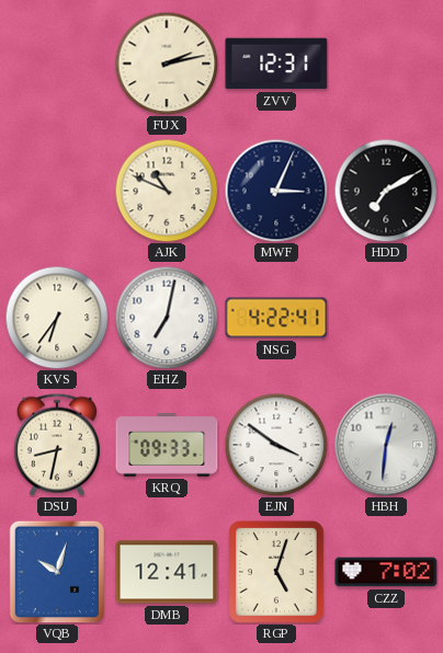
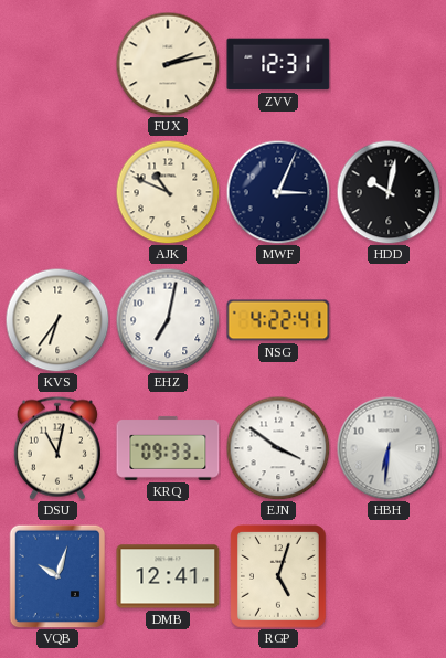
HDD: 7:10 -> 10:02
DSU: 8:32 -> 11:02
HBH: 12:31 -> 6:31
CZZ: 7:02 -> none
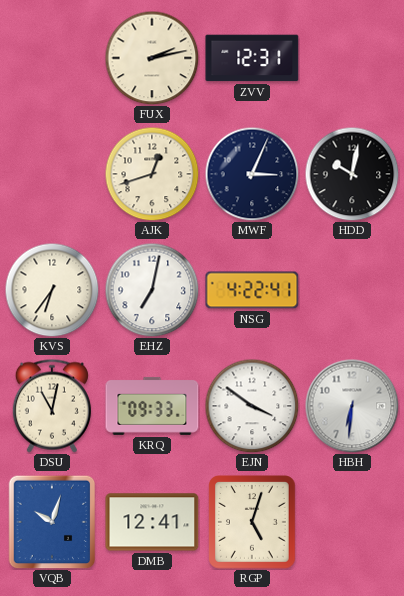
AJK: 10:49 -> 12:42
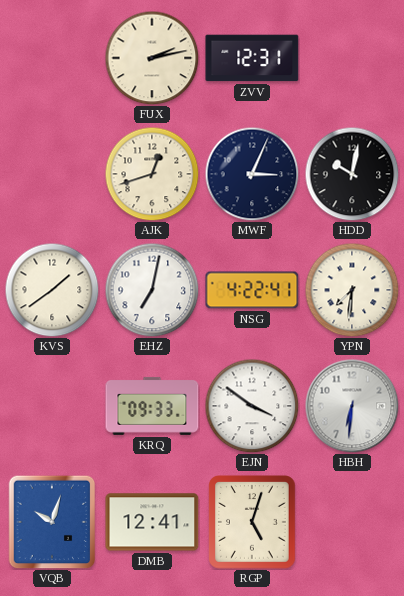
KVS: 6:36 -> 1:39
YPN: none -> 7:31
DSU: 11:02 -> none
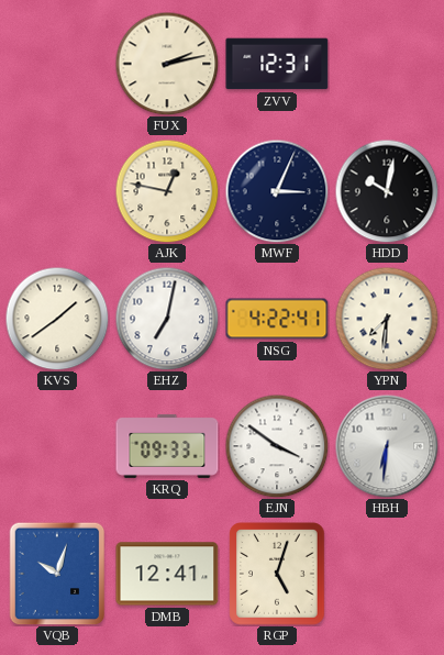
AJK: 12:42 -> 12:47
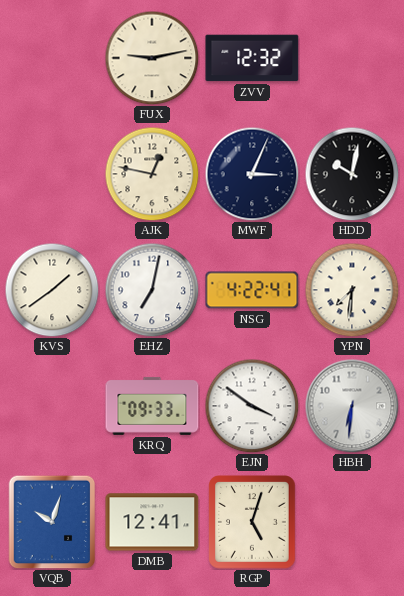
FUX: 2:13 -> 9:13
ZVV: 12:31 -> 12:32
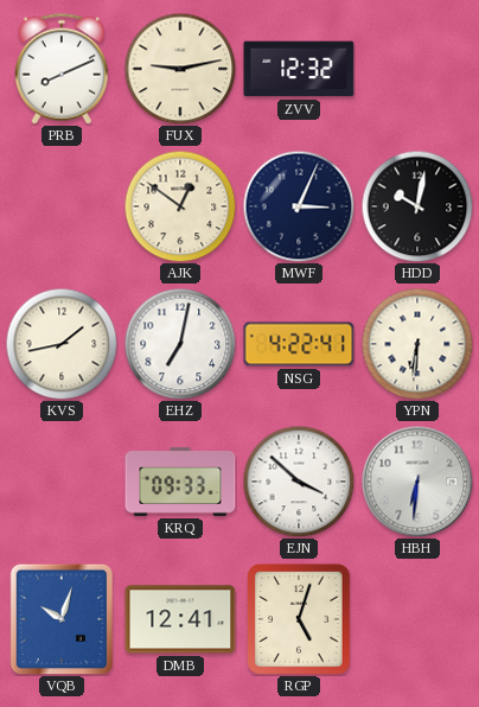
PRB: none -> 8:11
AJK: 12:47 -> 12:51
KVS: 1:39 -> 1:43
YPN: 7:31 -> 6:31
EJN: 3:51 -> 3:52
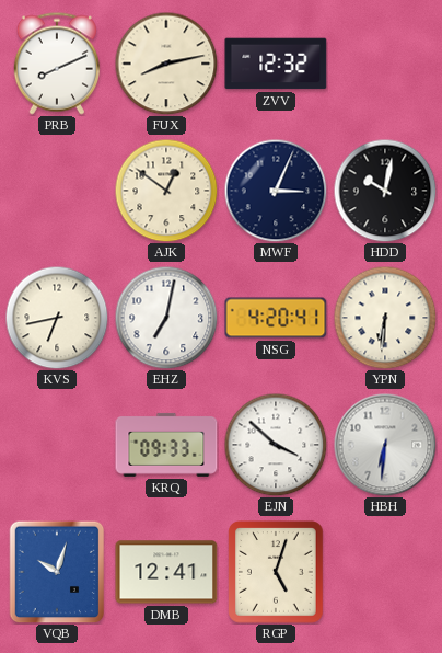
FUX: 9:13 -> 8:13
KVS: 1:43 -> 6:43
NSG: 4:22 -> 4:20
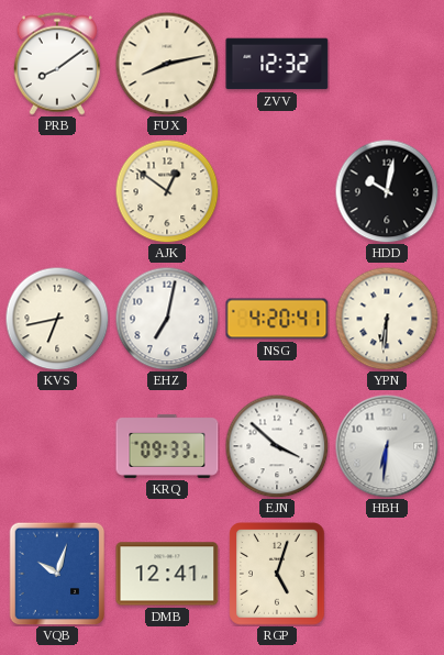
PRB: 8:11 -> 8:09
MWF: 3:04 -> none
